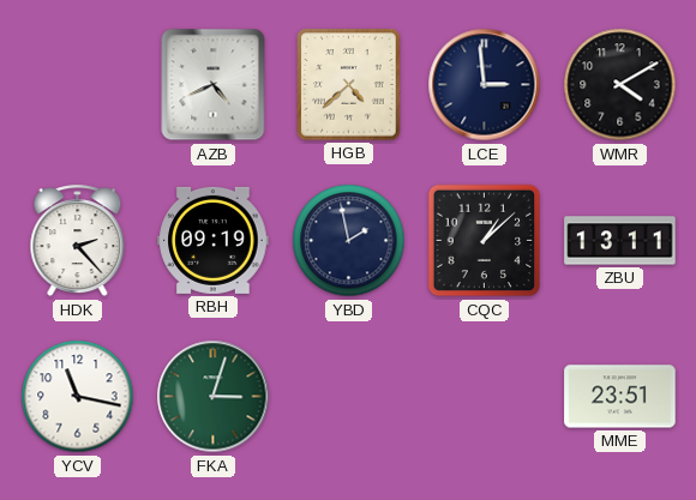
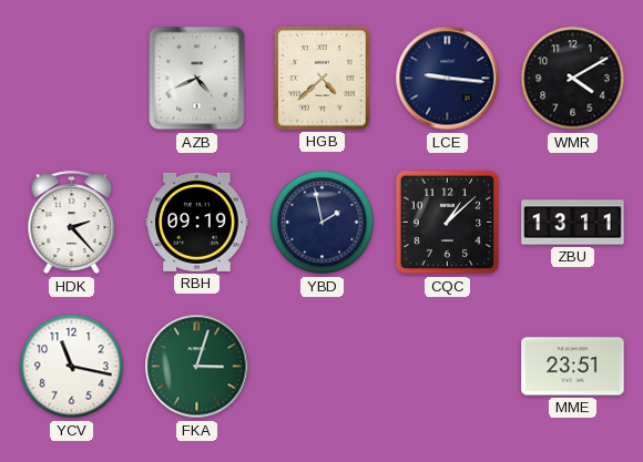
LCE: 2:59 -> 9:16
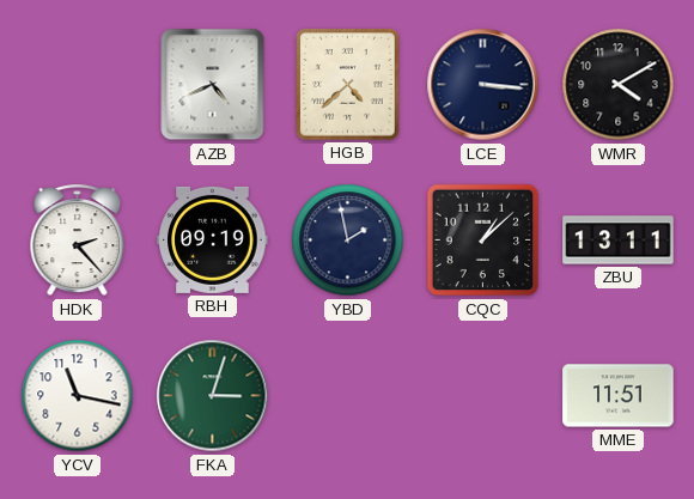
LCE: 9:16 -> 3:16
MME: 23:51 -> 11:51
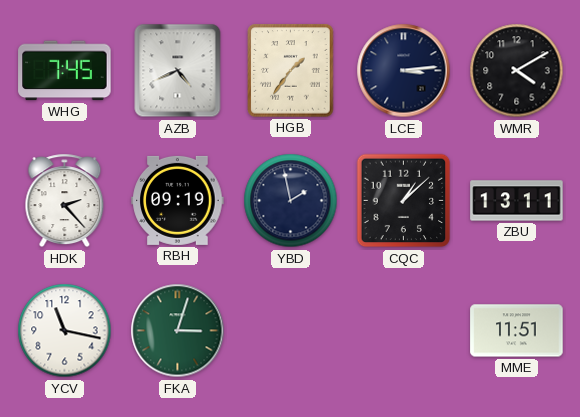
WHG: none -> 7:45
HGB: 4:38 -> 1:36
LCE: 3:16 -> 3:14
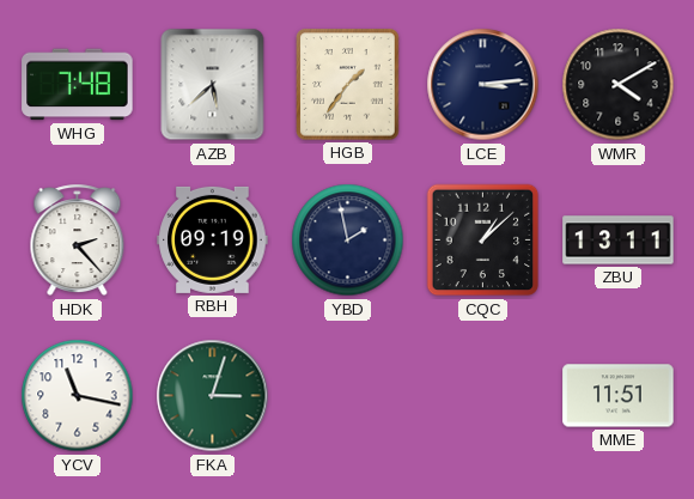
WHG: 7:45 -> 7:48
AZB: 4:41 -> 5:38
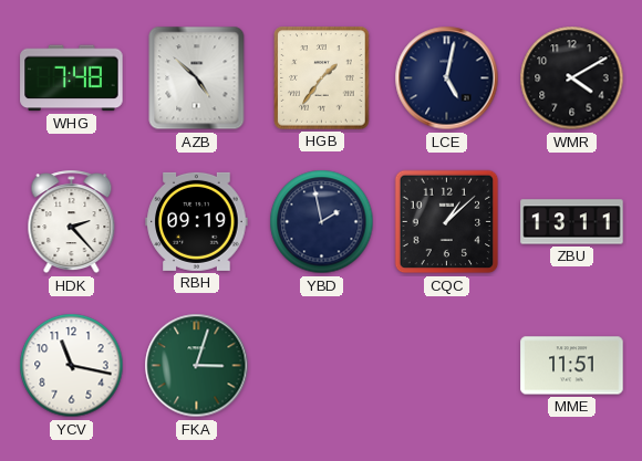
AZB: 5:38 -> 4:52
LCE: 3:14 -> 5:02
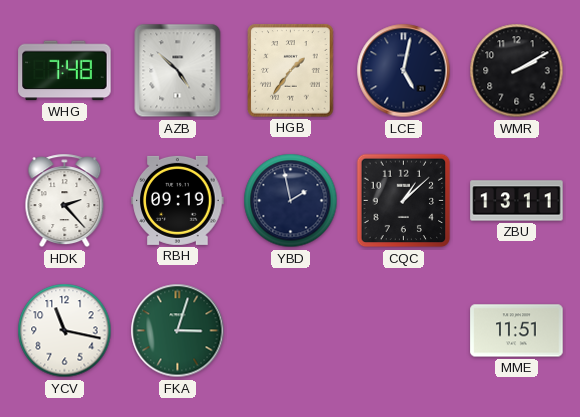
WMR: 4:10 -> 2:10
